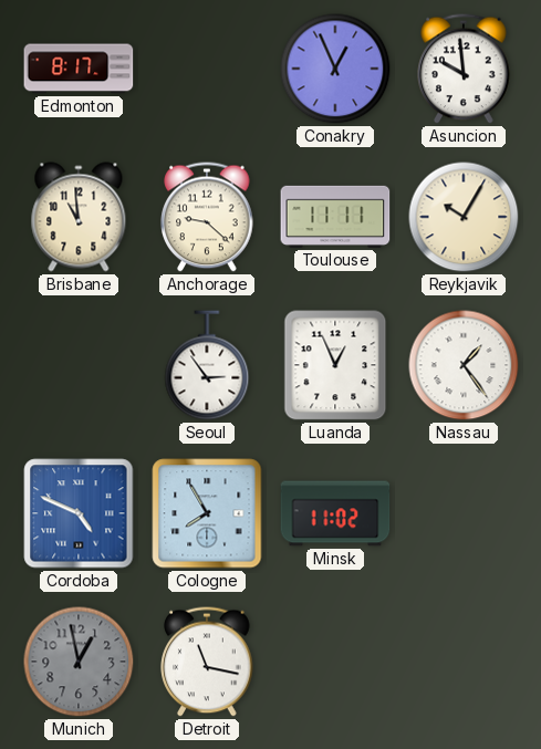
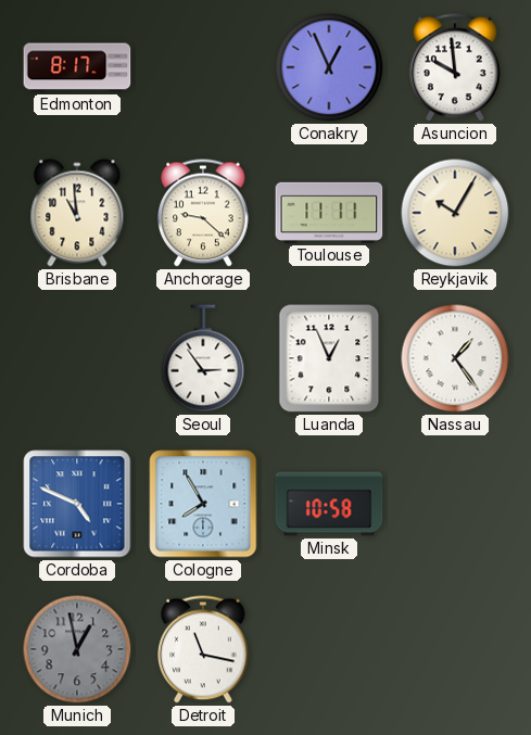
Minsk: 11:02 -> 10:58
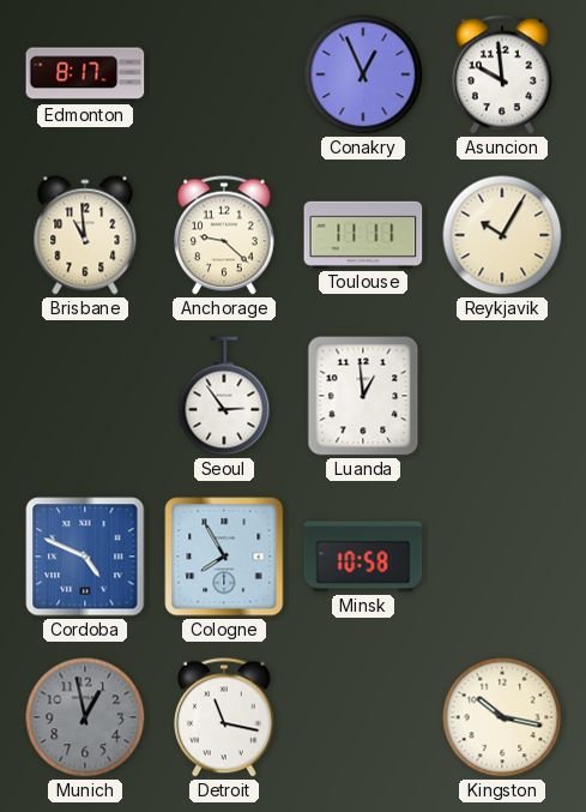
Luanda: 12:56 -> 12:59
Nassau: 1:24 -> none
Kingston: none -> 10:17
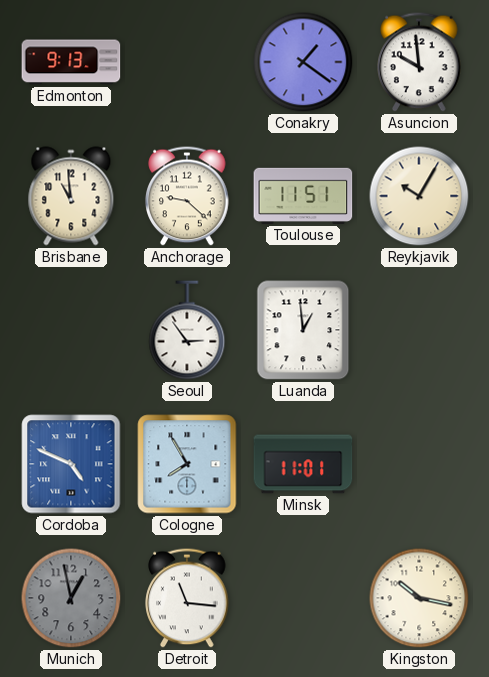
Edmonton: 8:17 -> 9:13
Conakry: 12:56 -> 1:21
Toulouse: 11:11 -> 11:51
Minsk: 10:58 -> 11:01
Detroit: 11:17 -> 11:16
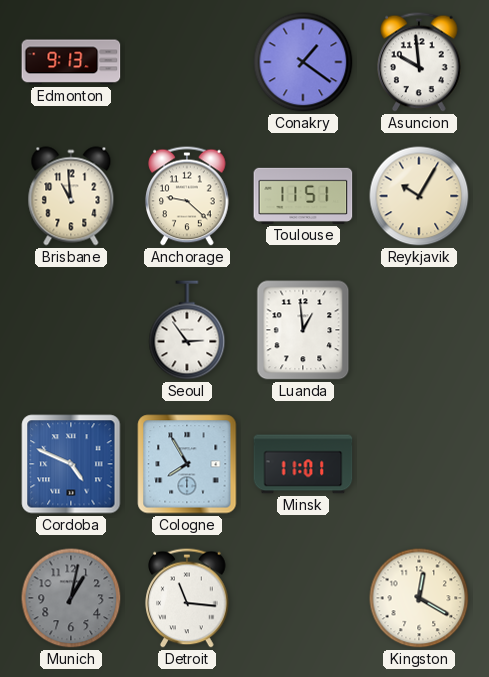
Munich: 12:58 -> 1:02
Kingston: 10:17 -> 12:20
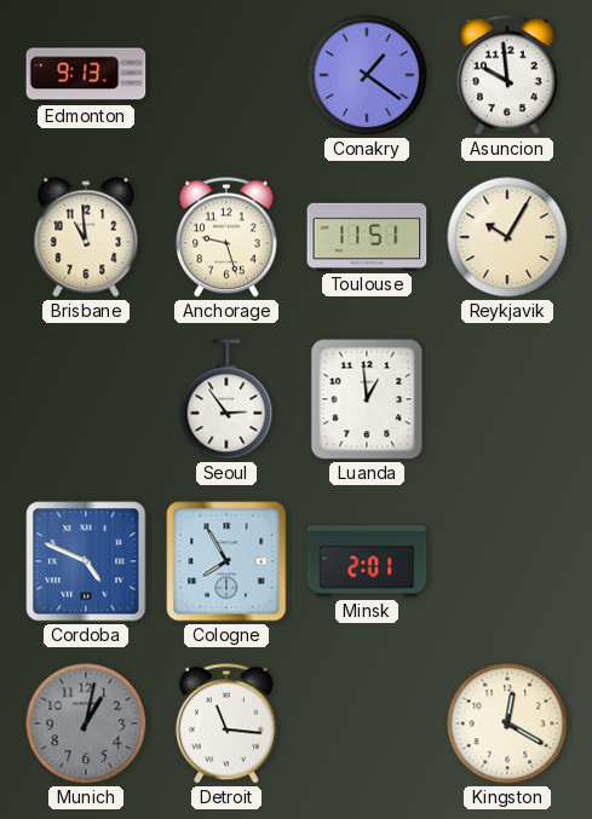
Anchorage: 9:22 -> 9:27
Minsk: 11:01 -> 2:01
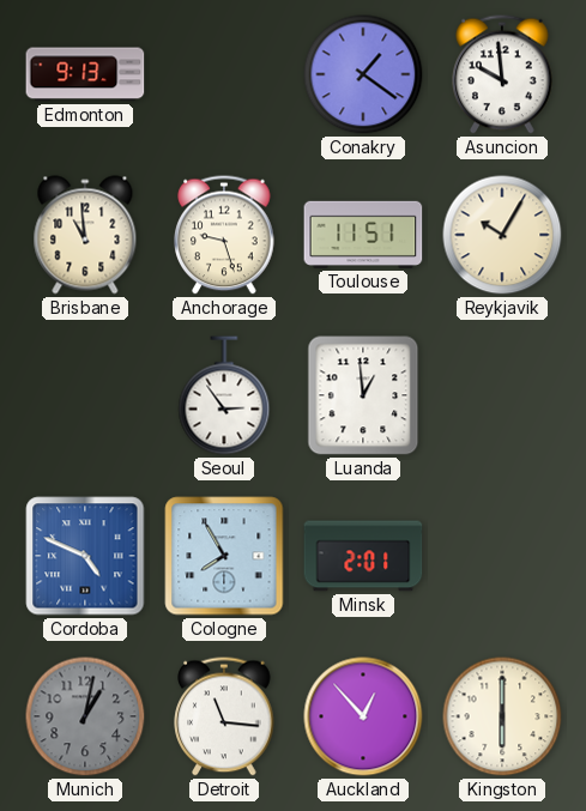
Auckland: none -> 12:53
Kingston: 12:20 -> 6:00
